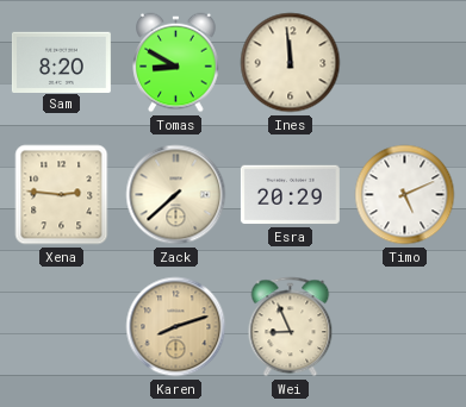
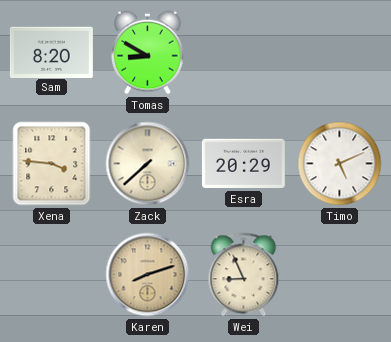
Ines: 11:59 -> none
Xena: 2:46 -> 3:46
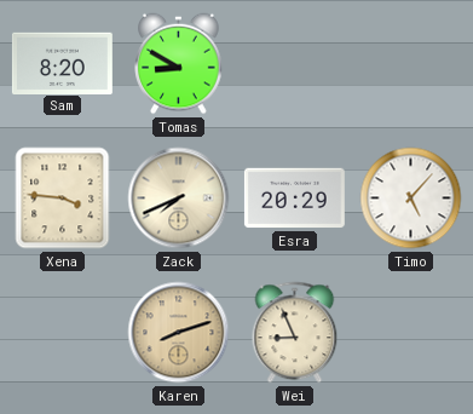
Zack: 7:38 -> 7:41
Timo: 5:11 -> 5:07
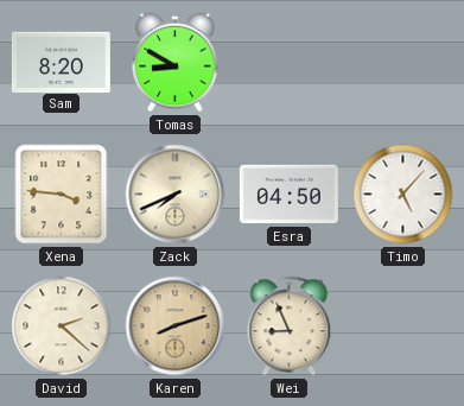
Esra: 20:29 -> 04:50
David: none -> 2:22
